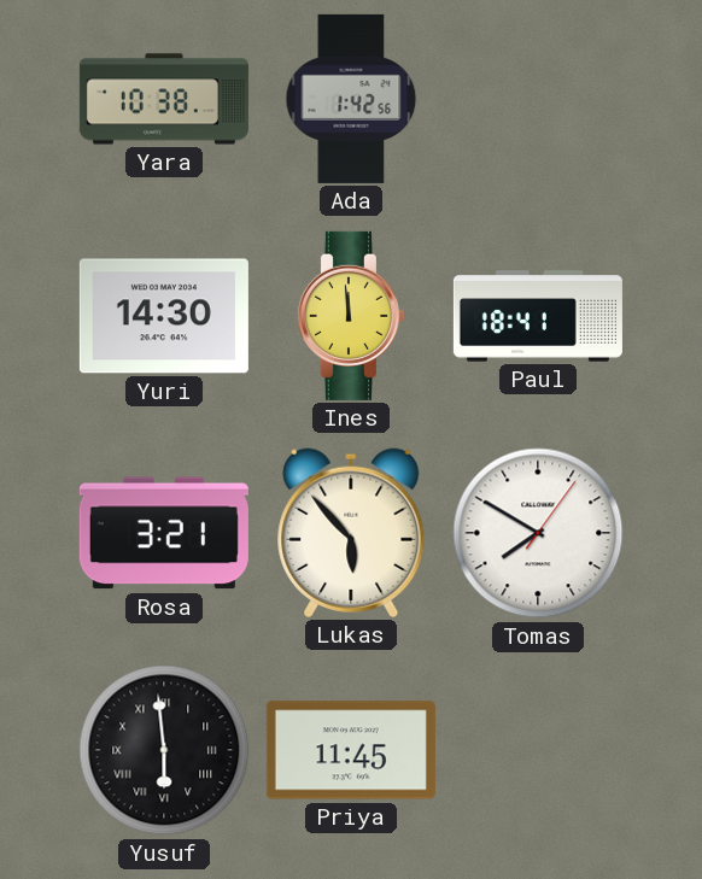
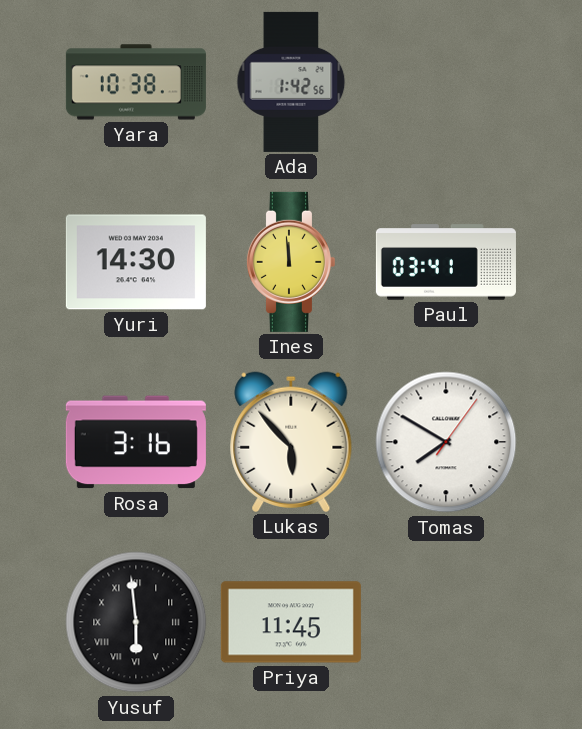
Paul: 18:41 -> 03:41
Rosa: 3:21 -> 3:16
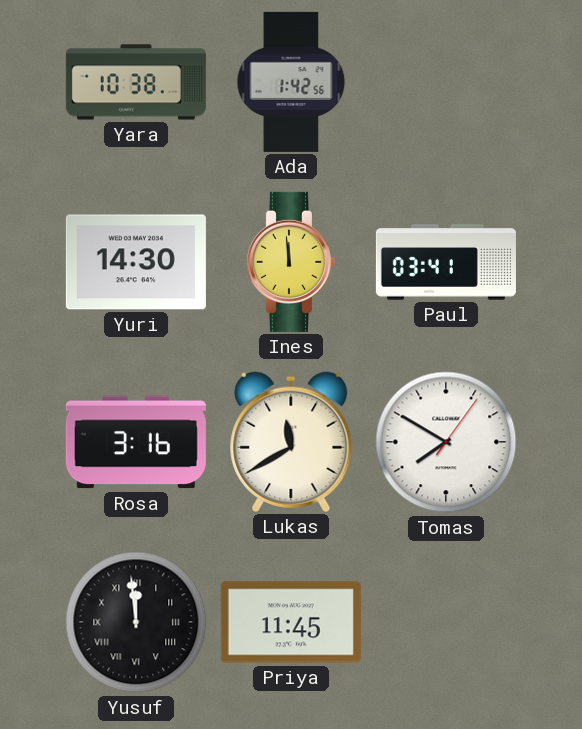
Lukas: 5:53 -> 11:40
Yusuf: 5:59 -> 11:59
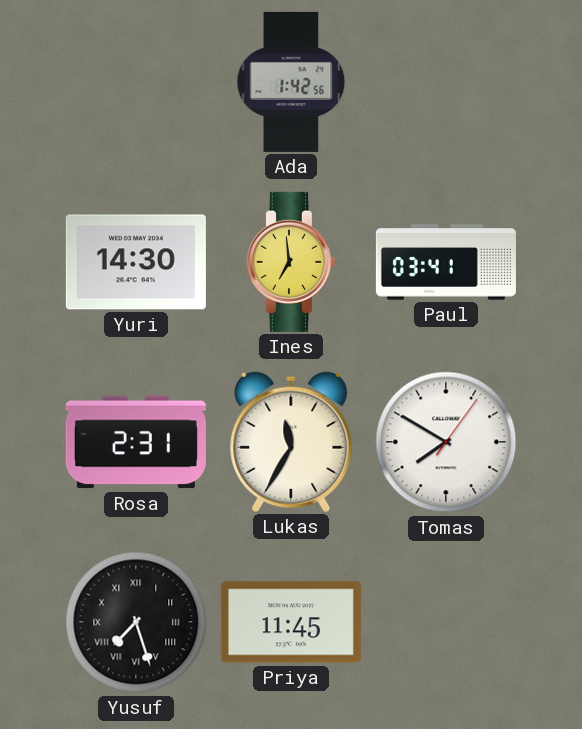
Yara: 10:38 -> none
Ines: 11:59 -> 6:59
Rosa: 3:16 -> 2:31
Lukas: 11:40 -> 11:35
Yusuf: 11:59 -> 7:27
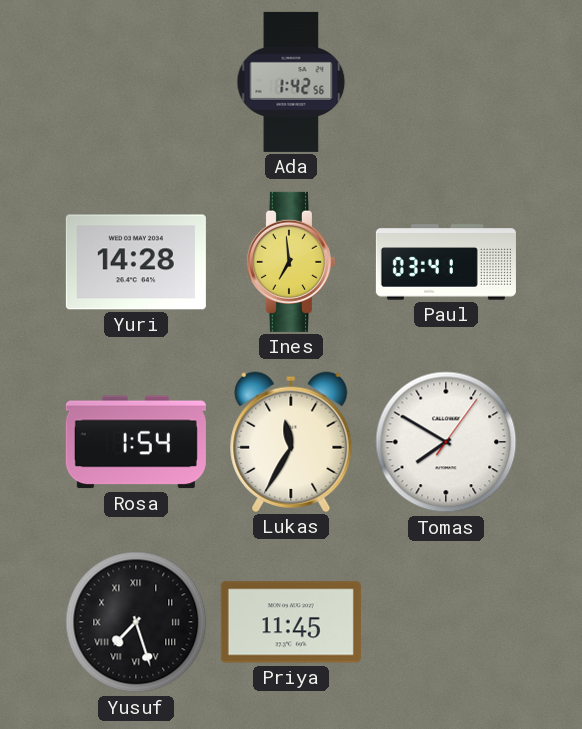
Yuri: 14:30 -> 14:28
Rosa: 2:31 -> 1:54
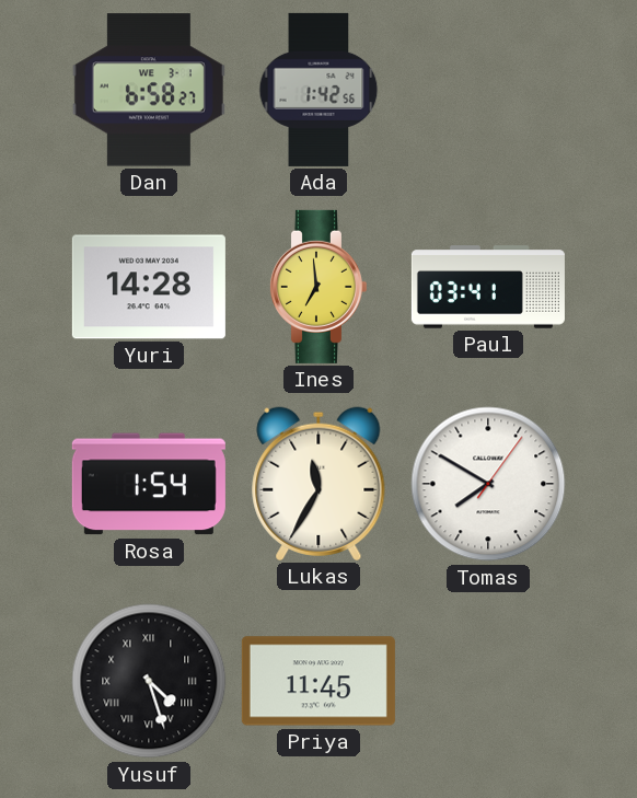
Dan: none -> 6:58
Yusuf: 7:27 -> 4:27
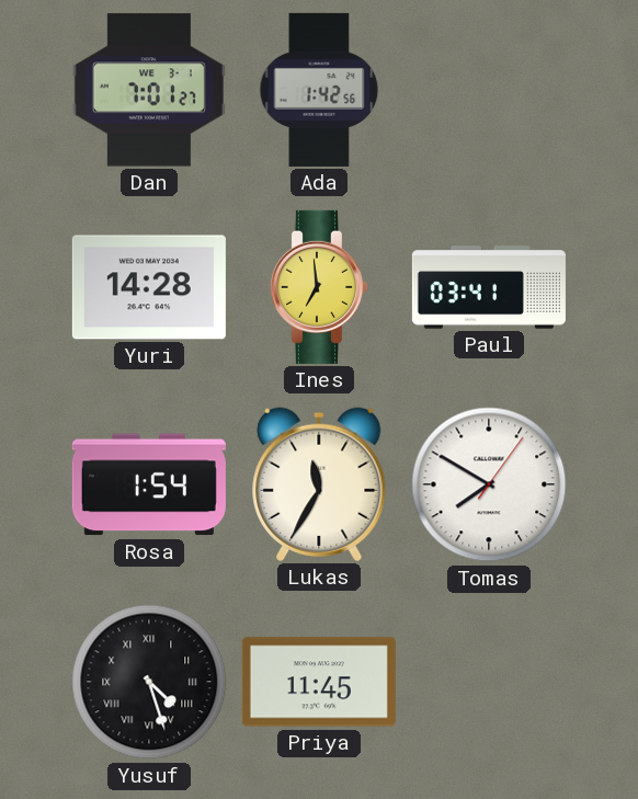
Dan: 6:58 -> 7:01
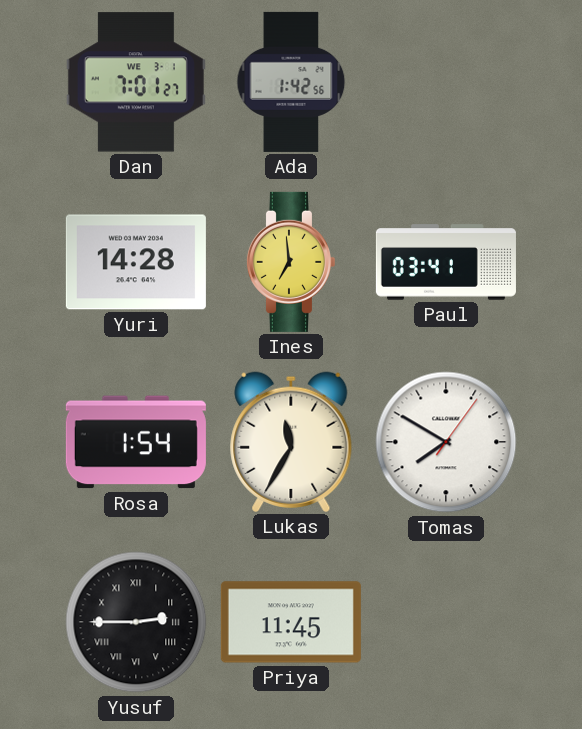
Yusuf: 4:27 -> 2:45
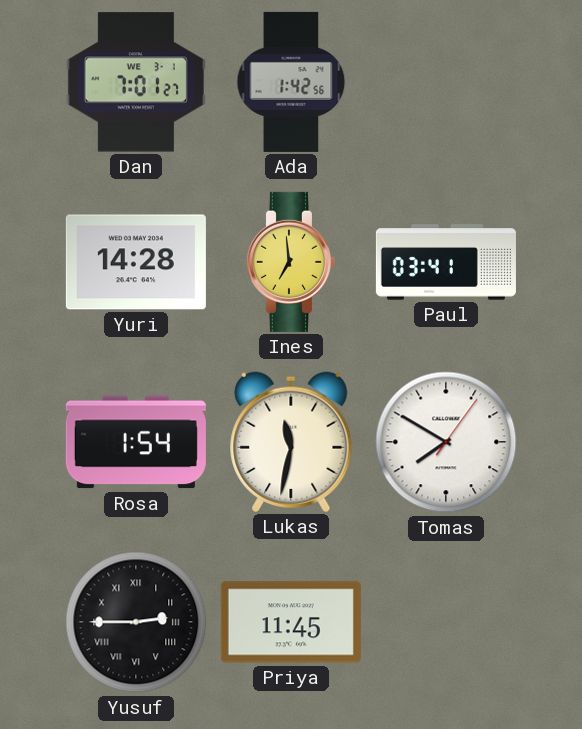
Lukas: 11:35 -> 11:32
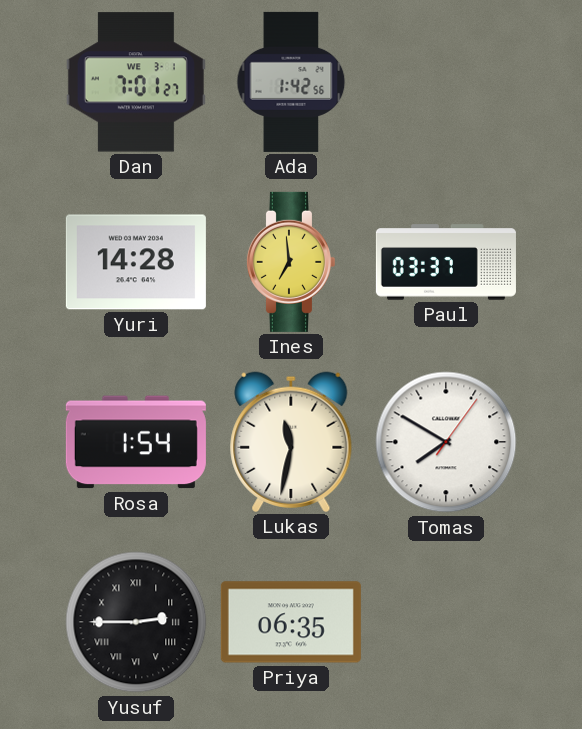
Paul: 03:41 -> 03:37
Priya: 11:45 -> 06:35
